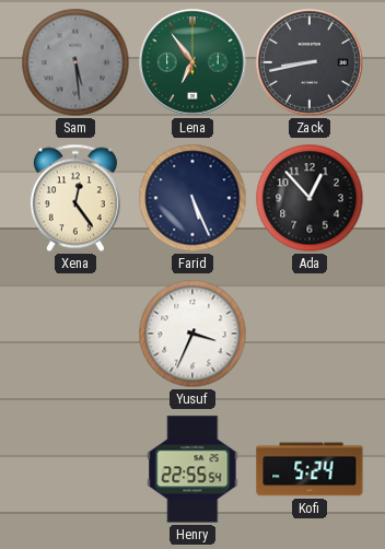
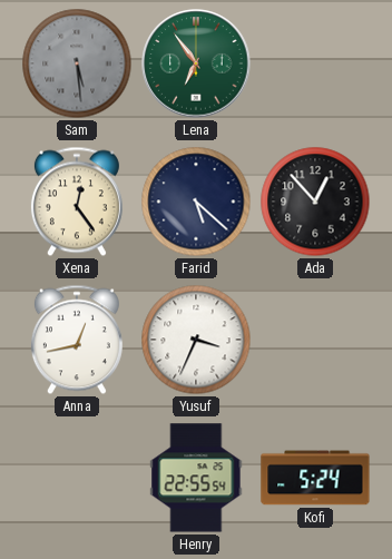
Zack: 8:43 -> none
Farid: 5:26 -> 5:22
Anna: none -> 12:43
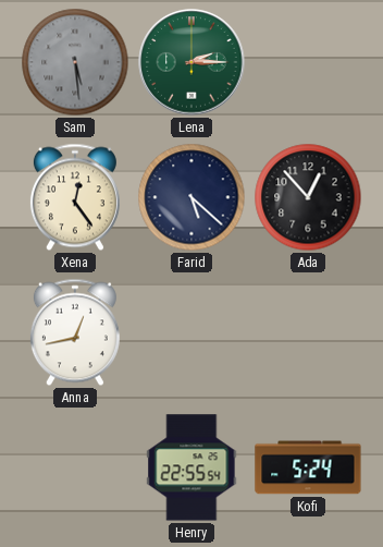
Lena: 6:54 -> 2:15
Yusuf: 3:34 -> none
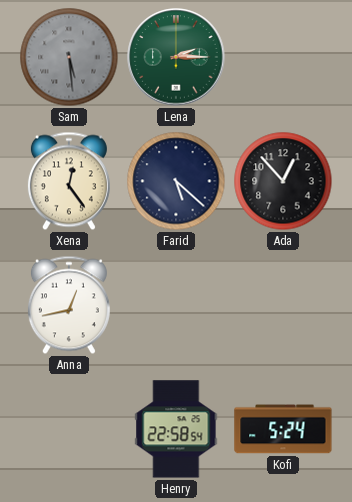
Henry: 22:55 -> 22:58
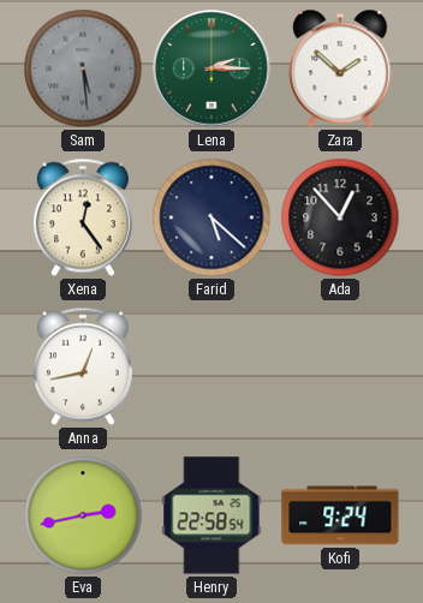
Zara: none -> 1:52
Eva: none -> 2:43
Kofi: 5:24 -> 9:24
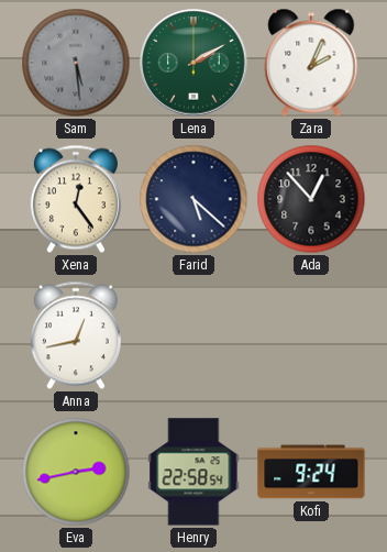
Lena: 2:15 -> 2:10
Zara: 1:52 -> 2:04
